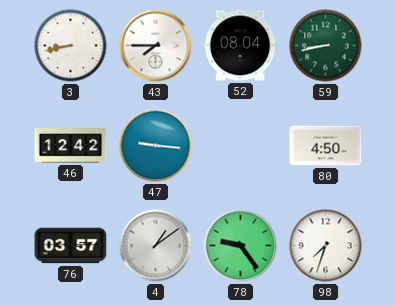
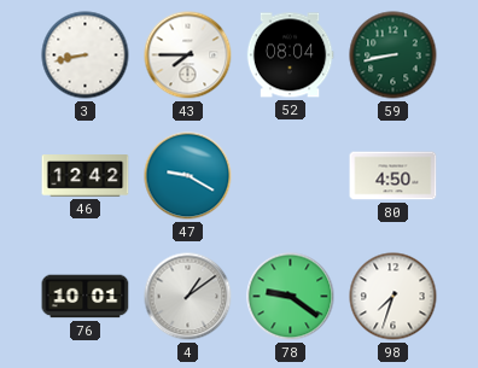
47: 9:16 -> 9:20
76: 03:57 -> 10:01
78: 9:24 -> 9:21
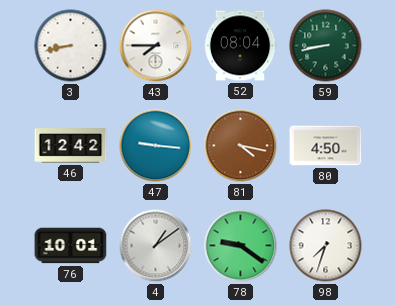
47: 9:20 -> 9:16
81: none -> 4:17
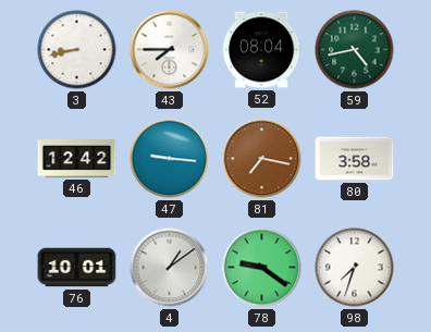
59: 8:43 -> 4:43
81: 4:17 -> 7:17
80: 4:50 -> 3:58
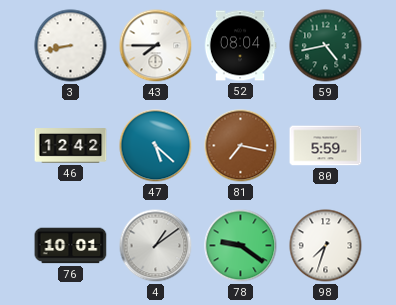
47: 9:16 -> 5:22
80: 3:58 -> 5:59
